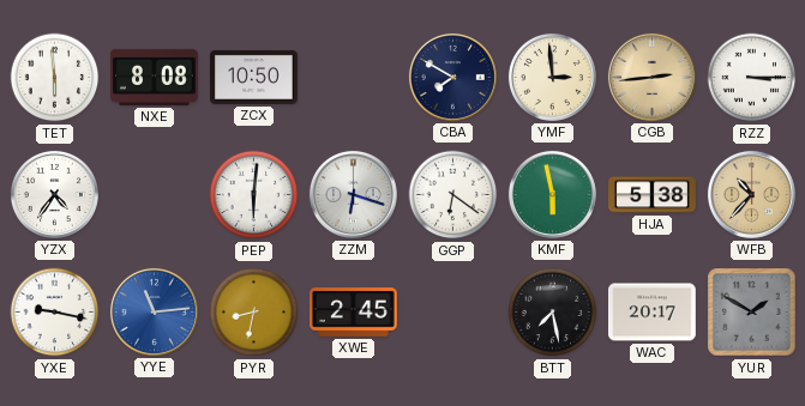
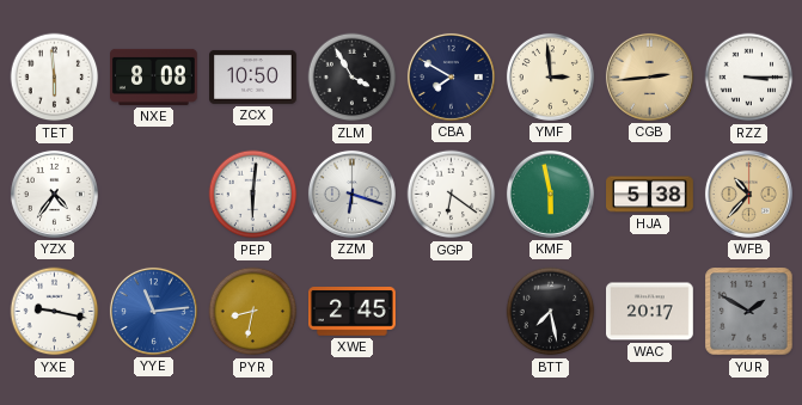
ZLM: none -> 3:55
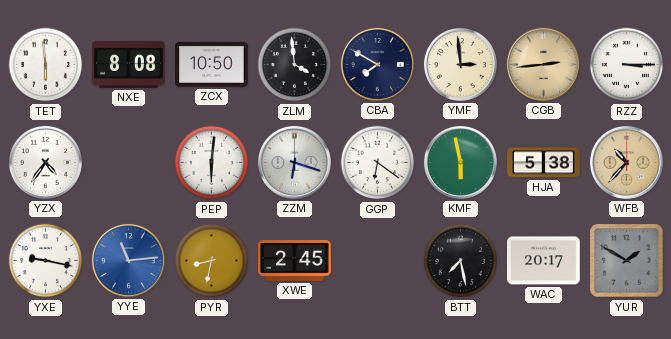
ZLM: 3:55 -> 3:59
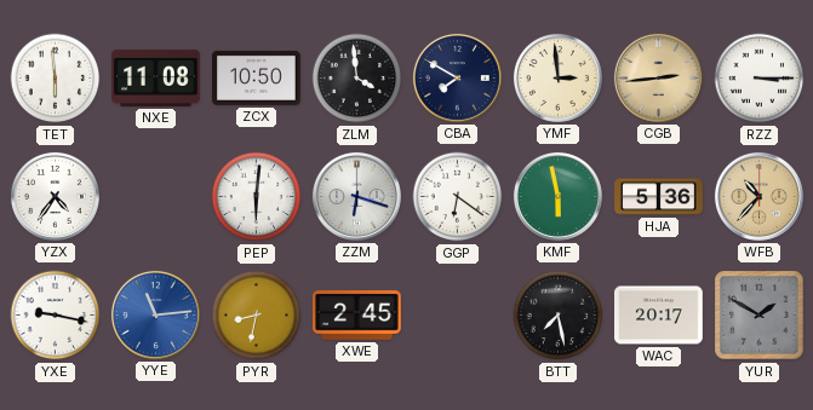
NXE: 8:08 -> 11:08
HJA: 5:38 -> 5:36
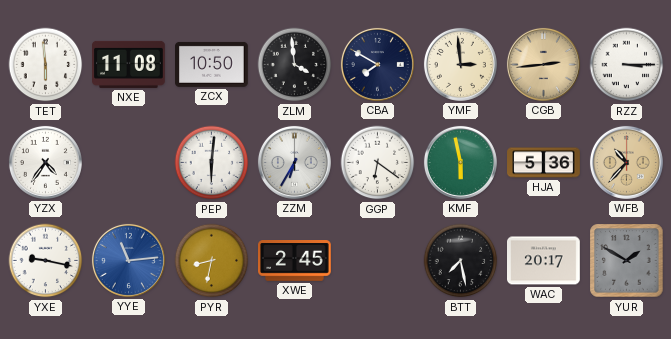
ZZM: 6:18 -> 6:35
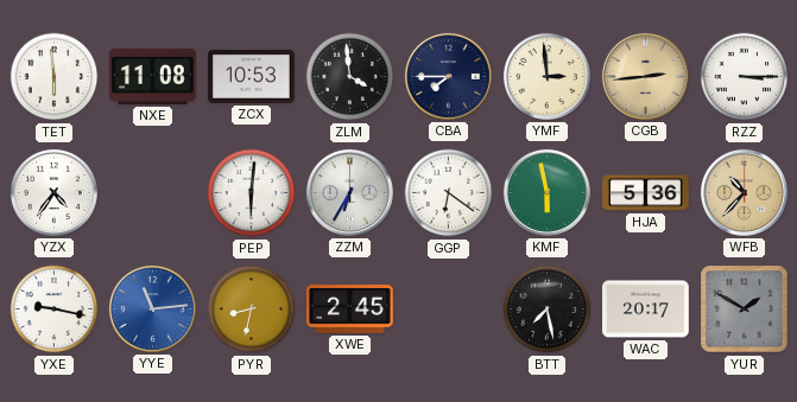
ZCX: 10:50 -> 10:53
CBA: 7:50 -> 7:45
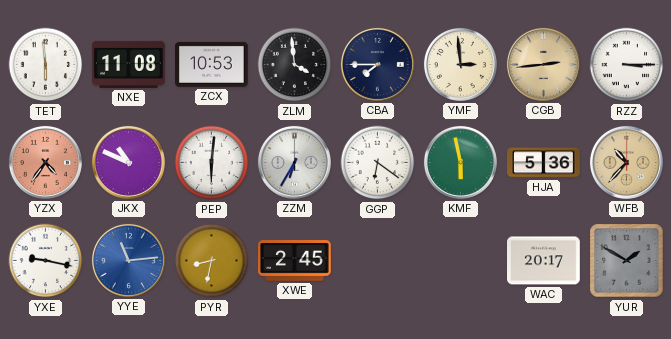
YZX dial: white -> salmon
JKX: none -> 10:49
BTT: 7:28 -> none
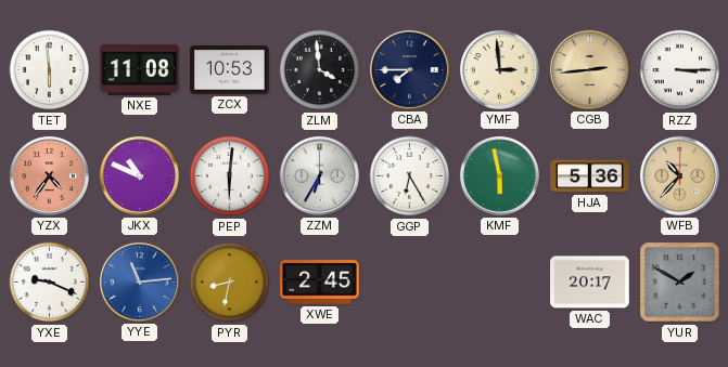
GGP: 6:21 -> 6:25
YXE: 9:17 -> 9:19
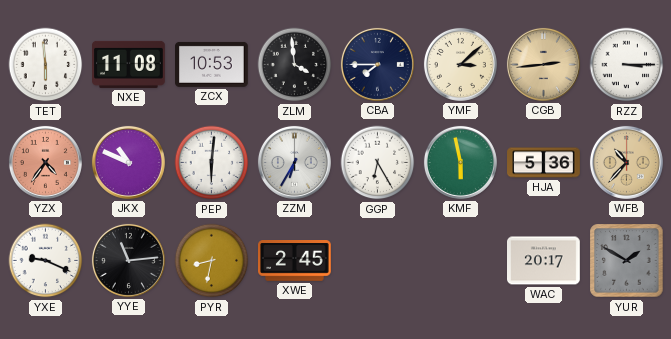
YMF: 2:59 -> 3:08
YYE dial: blue -> black
